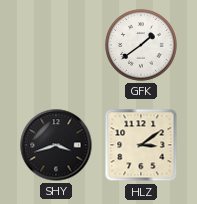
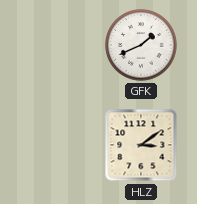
GFK: 1:39 -> 1:41
SHY: 3:42 -> none
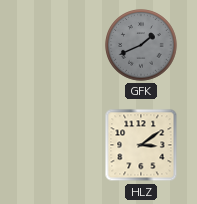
GFK dial: white -> grey
